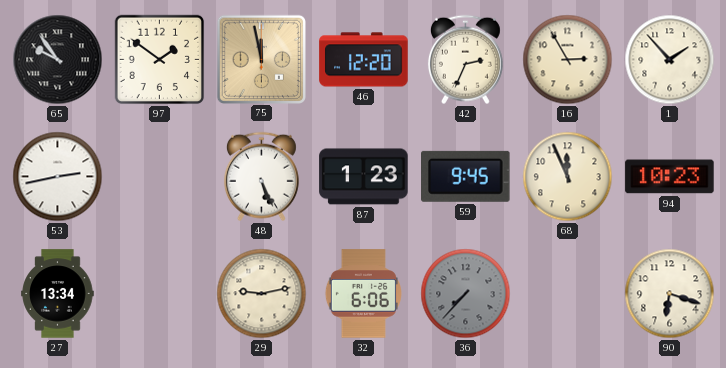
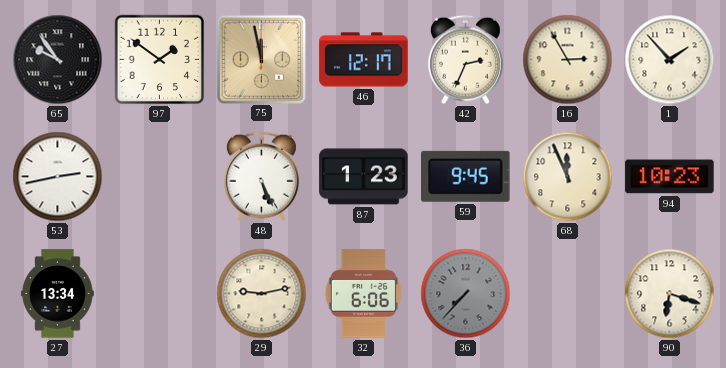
46: 12:20 -> 12:17
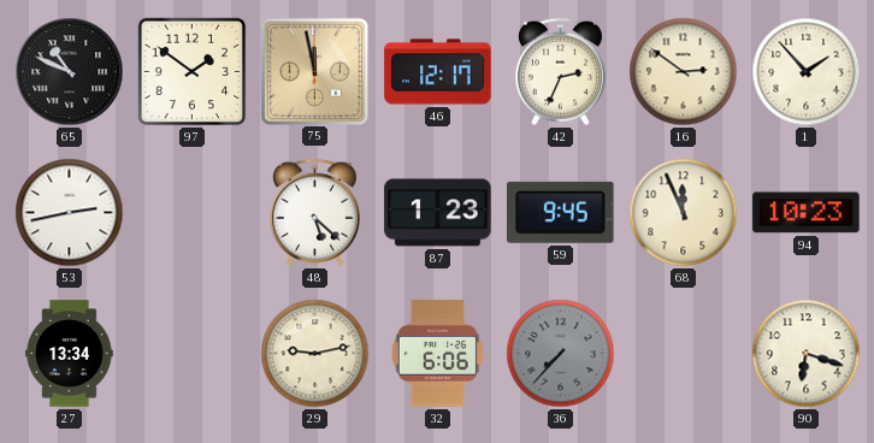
65: 9:54 -> 10:49
16: 2:55 -> 2:51
48: 5:26 -> 5:22
